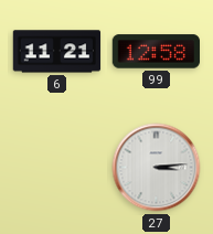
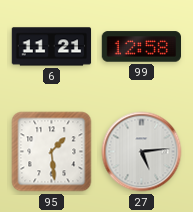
95: none -> 1:29
27: 3:14 -> 5:14
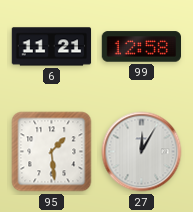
27: 5:14 -> 12:05
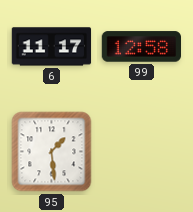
6: 11:21 -> 11:17
27: 12:05 -> none
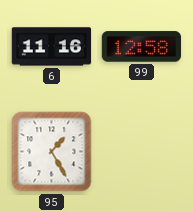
6: 11:17 -> 11:16
95: 1:29 -> 1:25
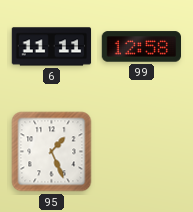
6: 11:16 -> 11:11
95: 1:25 -> 1:26
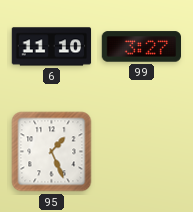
6: 11:11 -> 11:10
99: 12:58 -> 3:27
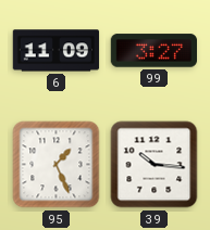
6: 11:10 -> 11:09
39: none -> 10:16
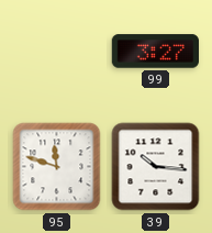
6: 11:09 -> none
95: 1:26 -> 11:48
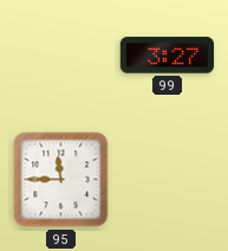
95: 11:48 -> 11:45
39: 10:16 -> none
